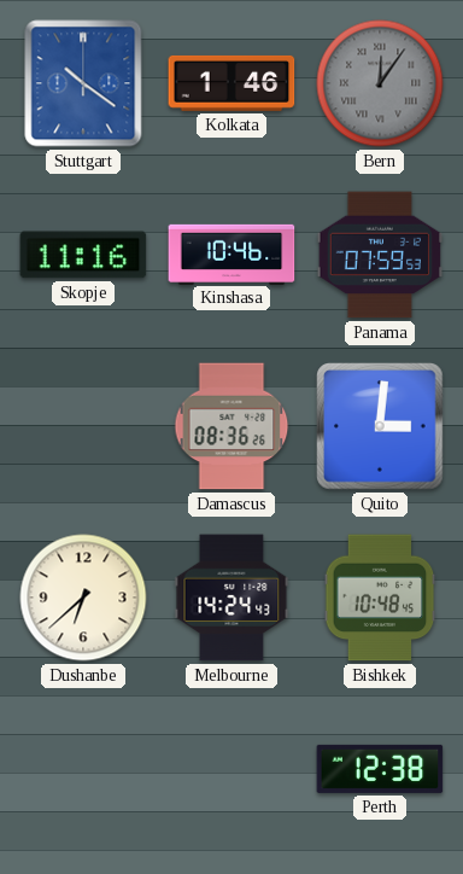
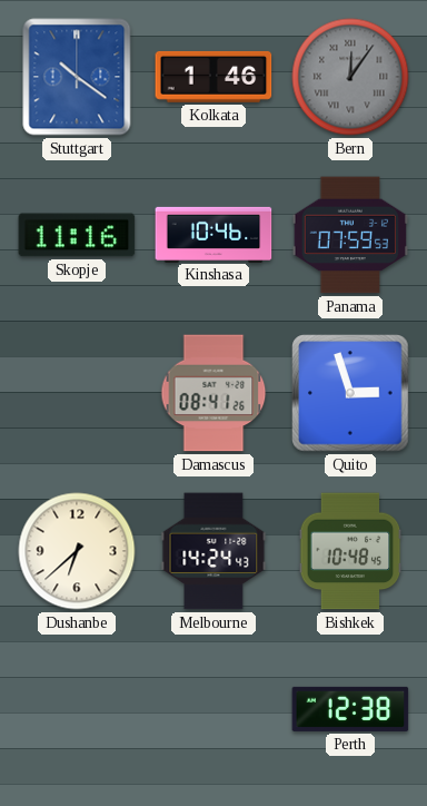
Damascus: 08:36 -> 08:41
Quito: 3:01 -> 2:57
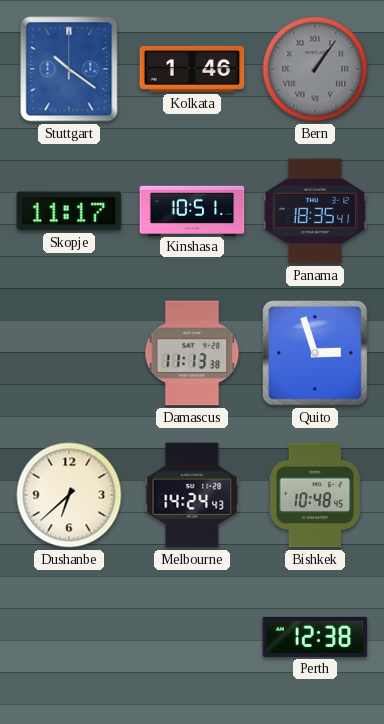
Bern: 12:06 -> 1:06
Skopje: 11:16 -> 11:17
Kinshasa: 10:46 -> 10:51
Panama: 07:59 -> 18:35
Damascus: 08:41 -> 11:13
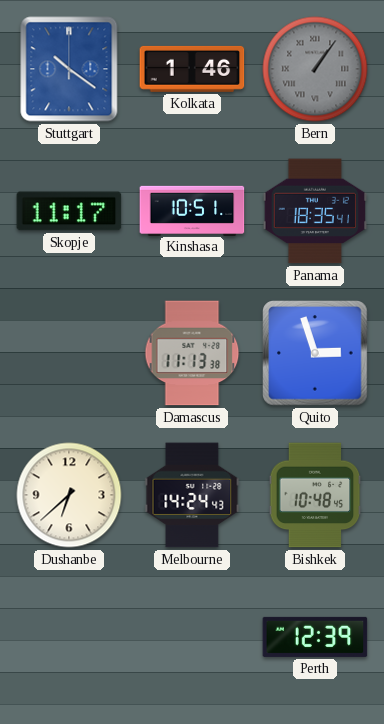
Perth: 12:38 -> 12:39
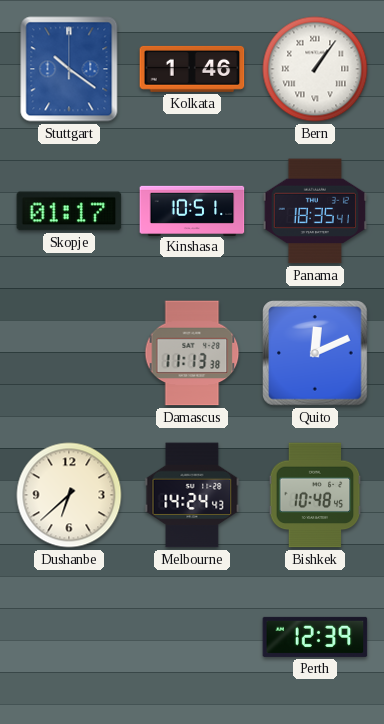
Bern dial: grey -> white
Skopje: 11:17 -> 01:17
Quito: 2:57 -> 12:11
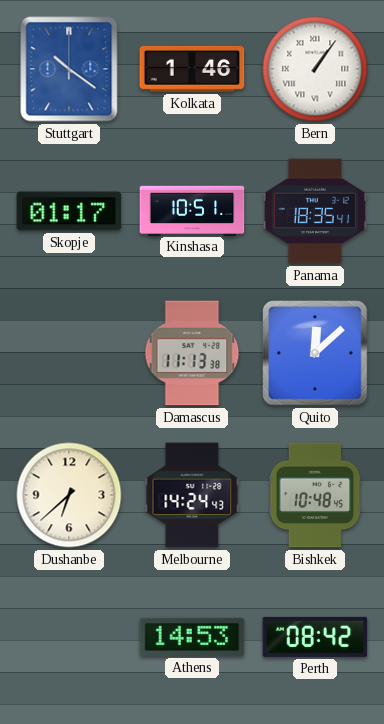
Quito: 12:11 -> 12:08
Athens: none -> 14:53
Perth: 12:39 -> 08:42
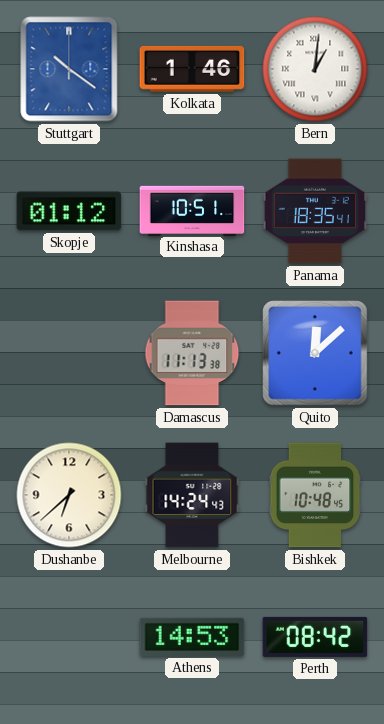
Bern: 1:06 -> 1:01
Skopje: 01:17 -> 01:12
